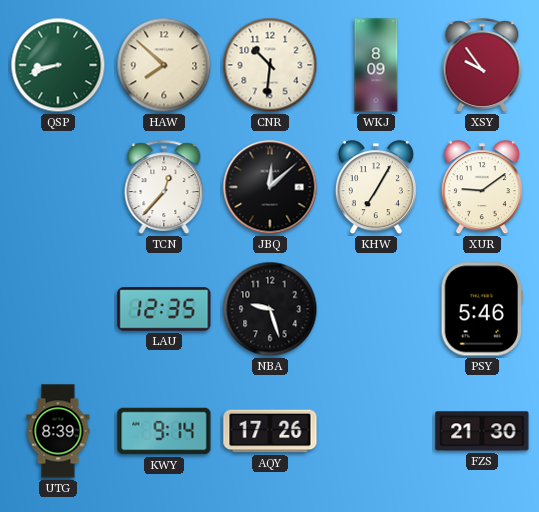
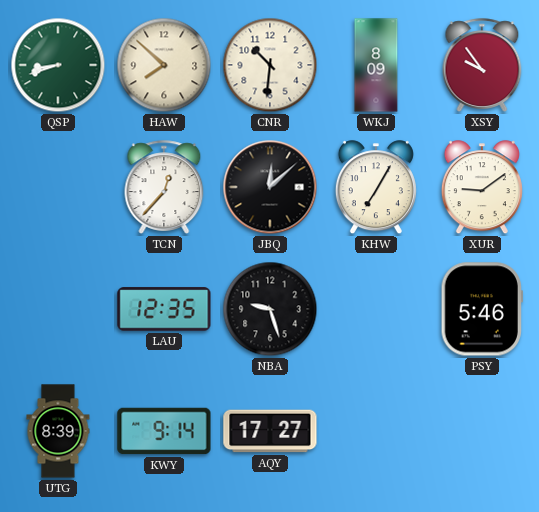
AQY: 17:26 -> 17:27
FZS: 21:30 -> none
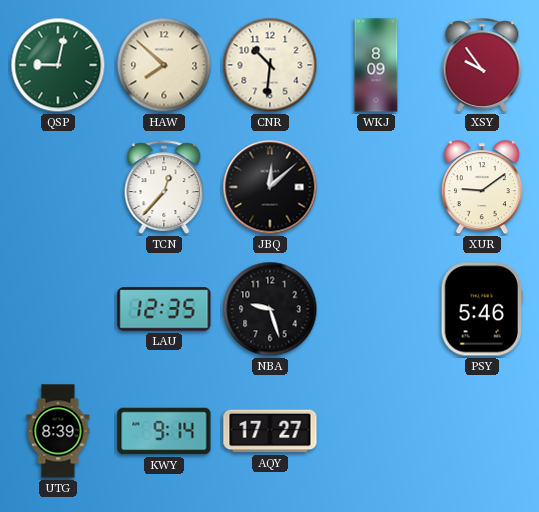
QSP: 8:42 -> 9:02
KHW: 7:05 -> none
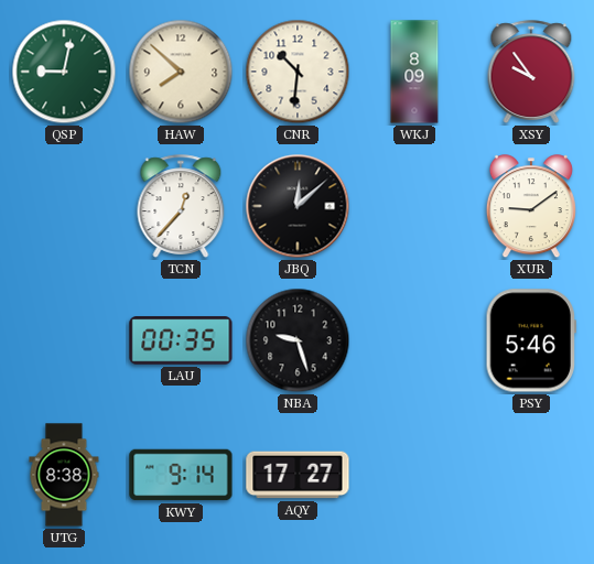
LAU: 12:35 -> 00:35
UTG: 8:39 -> 8:38
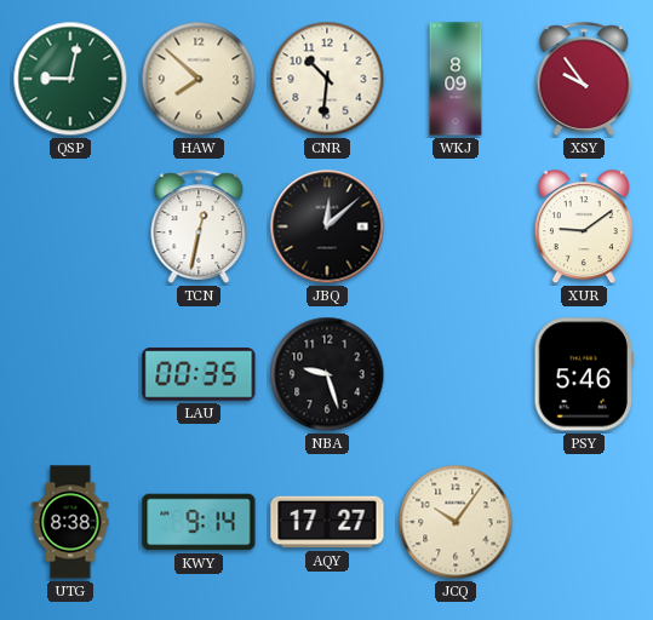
TCN: 12:37 -> 12:32
JCQ: none -> 10:06
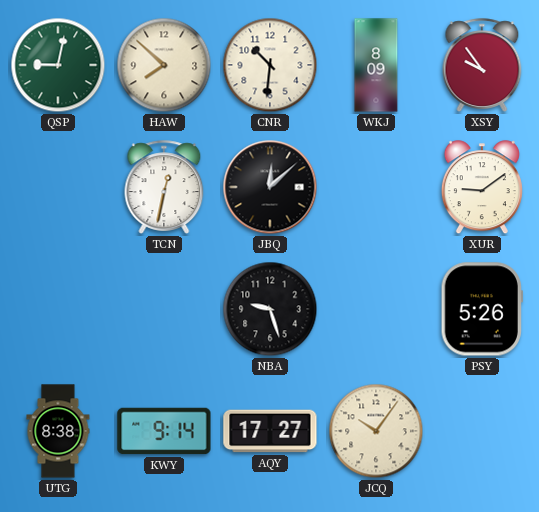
LAU: 00:35 -> none
PSY: 5:46 -> 5:26
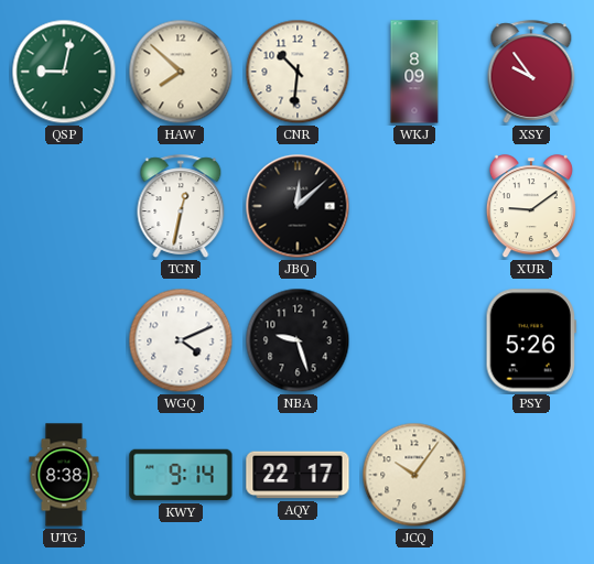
WGQ: none -> 4:11
AQY: 17:27 -> 22:17
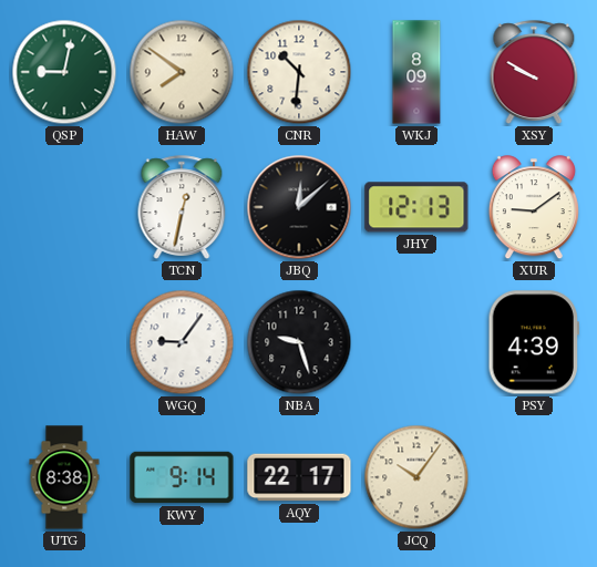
HAW: 7:52 -> 7:51
XSY: 9:54 -> 9:50
JHY: none -> 12:13
WGQ: 4:11 -> 9:06
PSY: 5:26 -> 4:39
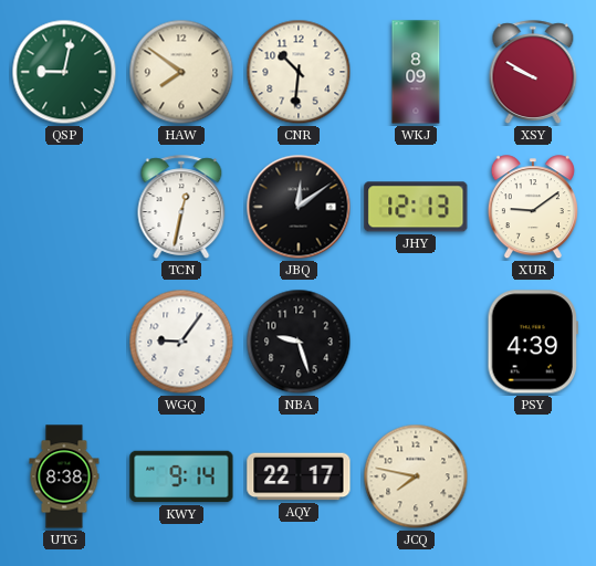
JBQ: 12:08 -> 12:09
JCQ: 10:06 -> 7:47
